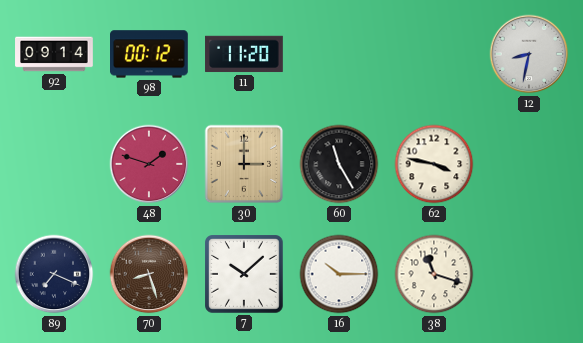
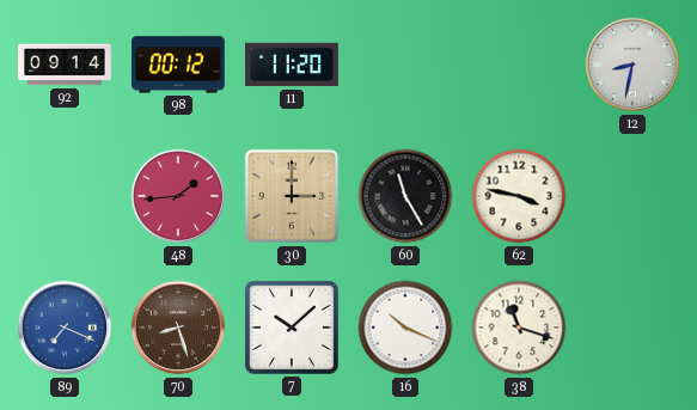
48: 1:48 -> 1:44
89 dial: navy -> blue
16: 10:15 -> 10:19
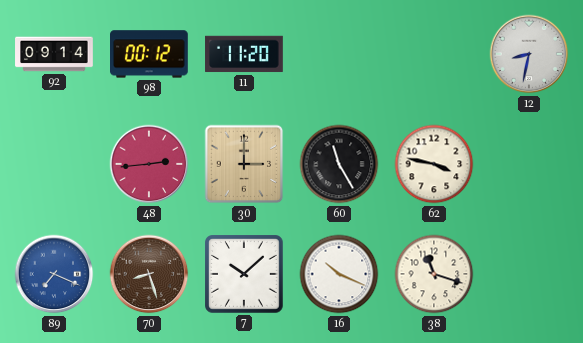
48: 1:44 -> 2:44
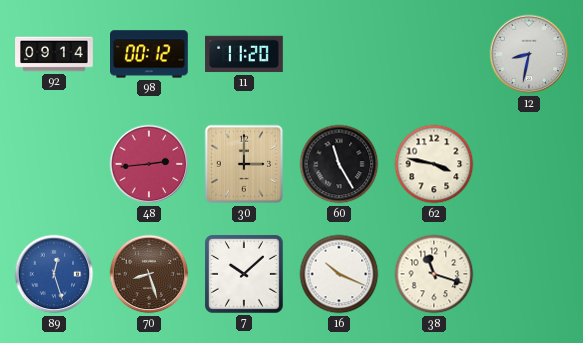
89: 7:19 -> 12:27
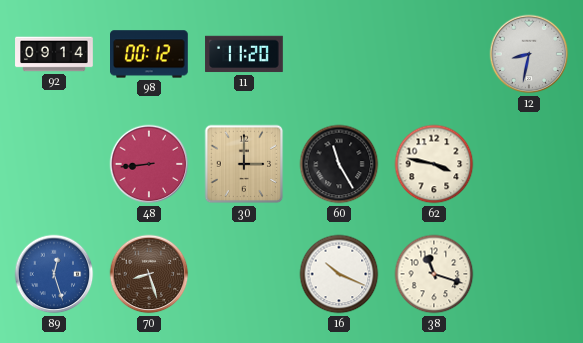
48: 2:44 -> 8:44
7: 10:08 -> none
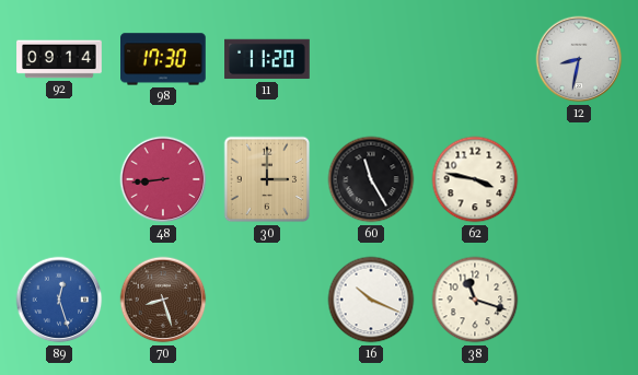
98: 00:12 -> 17:30
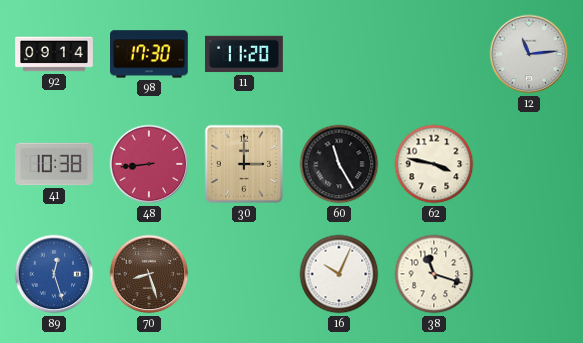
12: 8:32 -> 11:14
41: none -> 10:38
16: 10:19 -> 10:04
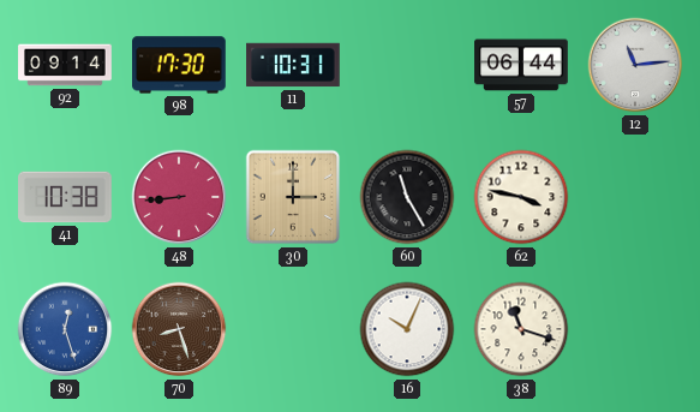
11: 11:20 -> 10:31
57: none -> 06:44
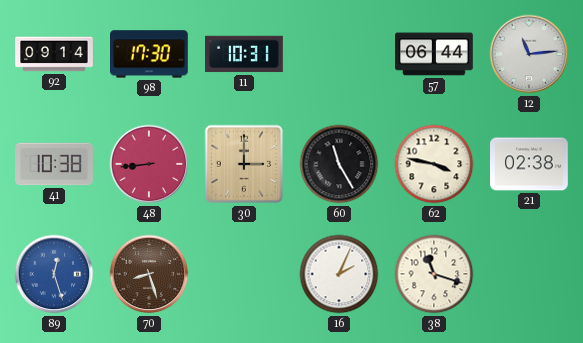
21: none -> 02:38
16: 10:04 -> 2:04
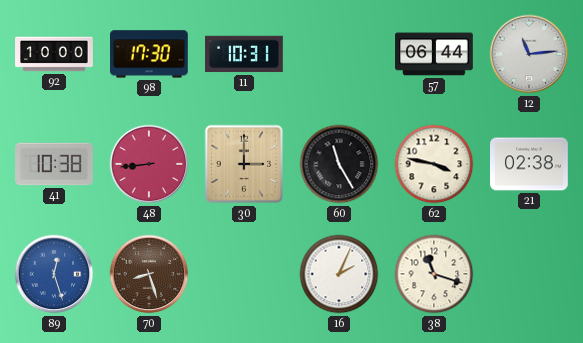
92: 09:14 -> 10:00
